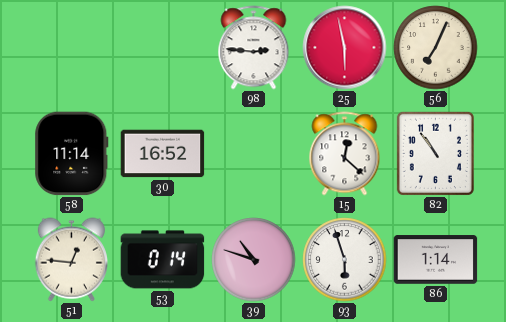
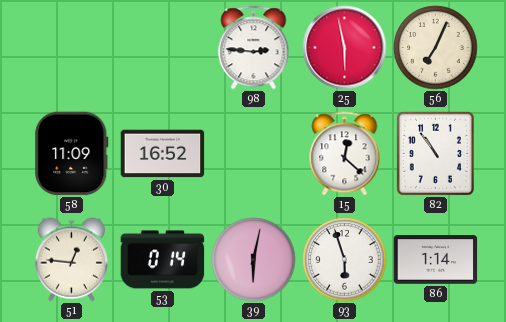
58: 11:14 -> 11:09
39: 10:48 -> 6:02
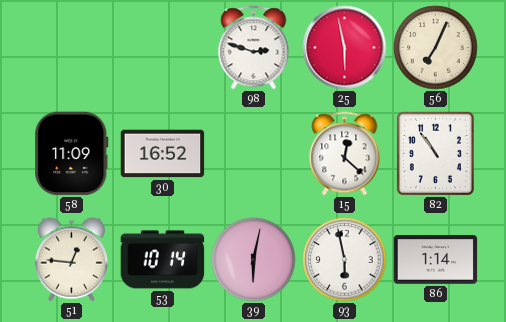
98: 2:46 -> 2:48
53: 0:14 -> 10:14
93: 5:57 -> 5:58
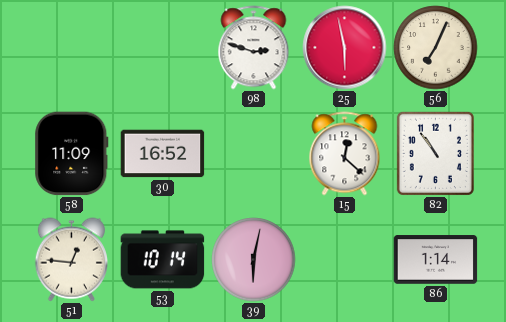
93: 5:58 -> none
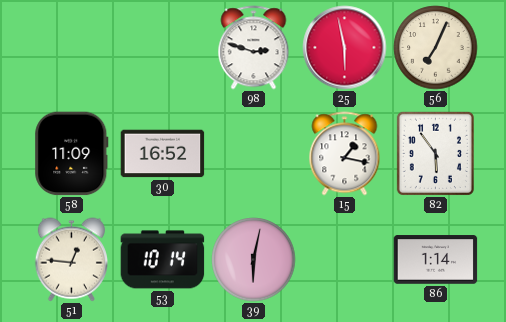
15: 12:22 -> 1:17
82: 10:54 -> 5:54
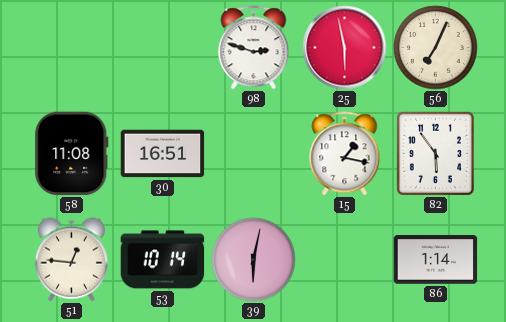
58: 11:09 -> 11:08
30: 16:52 -> 16:51
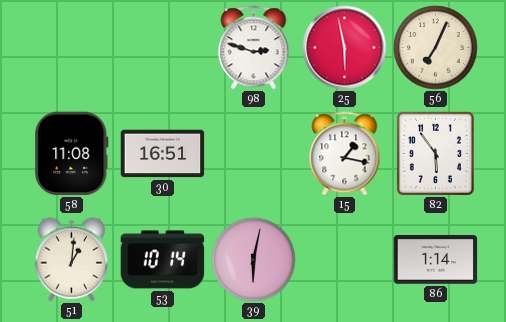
51: 12:46 -> 1:01
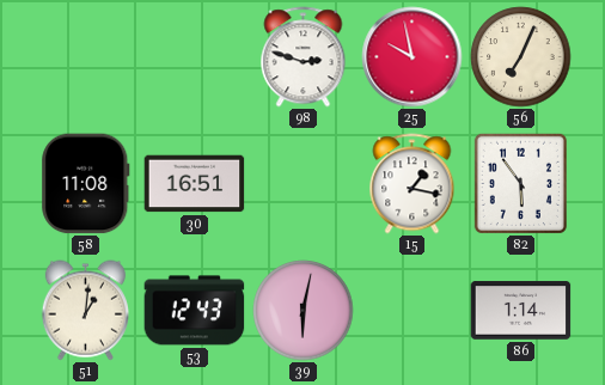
25: 5:58 -> 9:58
53: 10:14 -> 12:43
